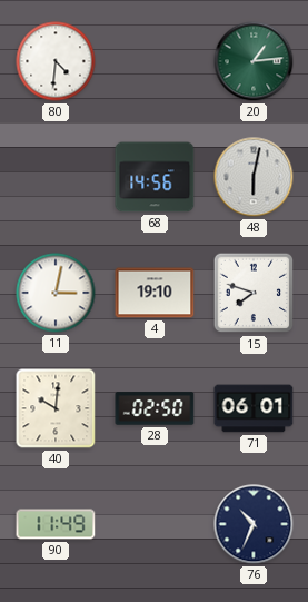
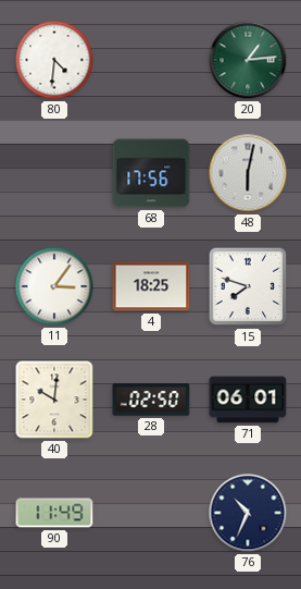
68: 14:56 -> 17:56
11: 3:02 -> 3:06
4: 19:10 -> 18:25
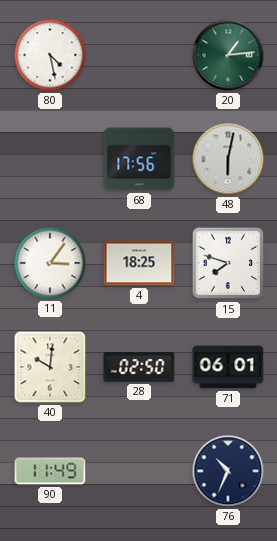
80: 4:31 -> 4:28
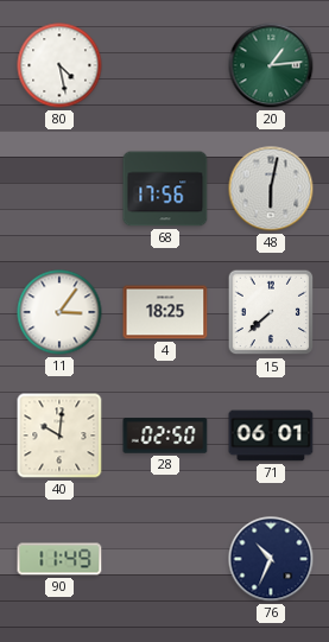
15: 7:48 -> 7:38
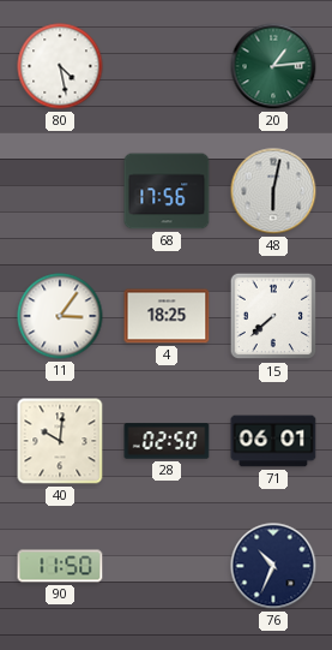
90: 11:49 -> 11:50
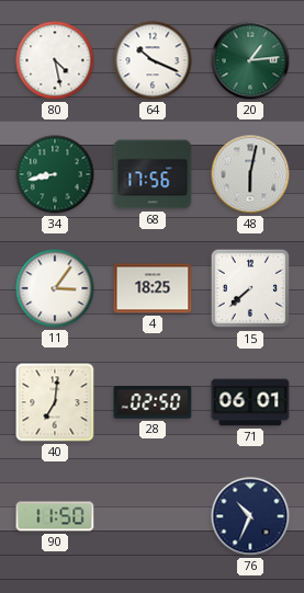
64: none -> 10:19
34: none -> 8:43
40: 10:01 -> 7:01
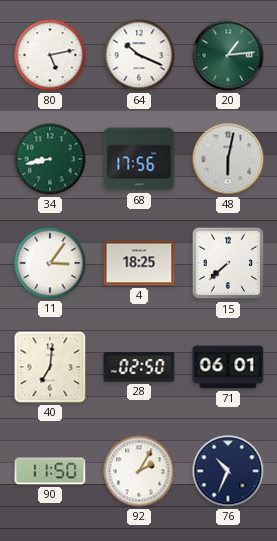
80: 4:28 -> 5:13
92: none -> 2:05
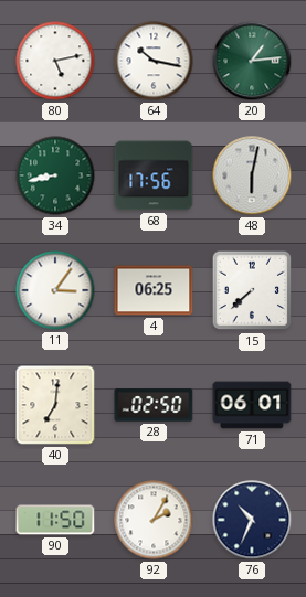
64: 10:19 -> 10:17
4: 18:25 -> 06:25
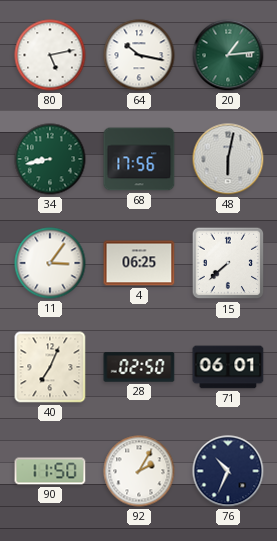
40: 7:01 -> 7:04
